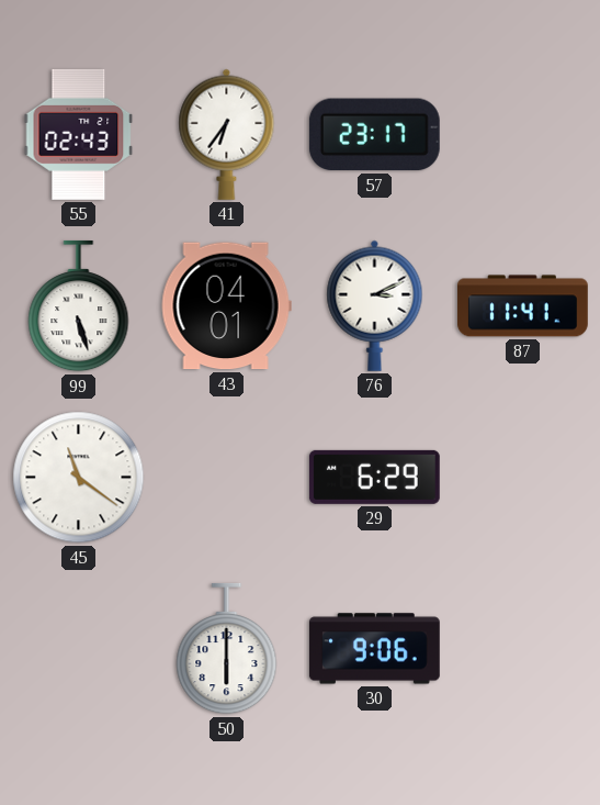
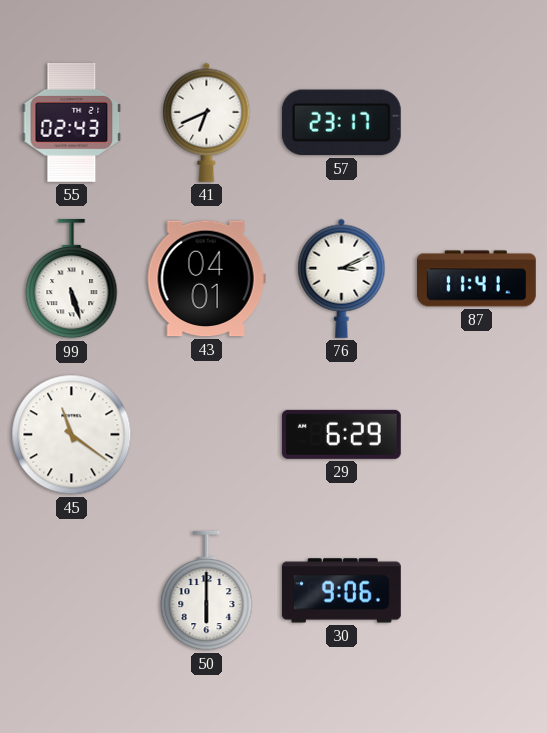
41: 6:36 -> 6:41
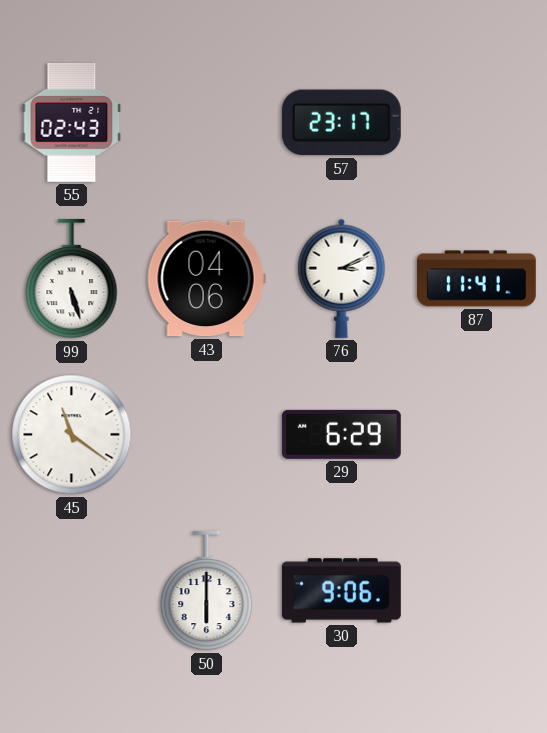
41: 6:41 -> none
43: 04:01 -> 04:06
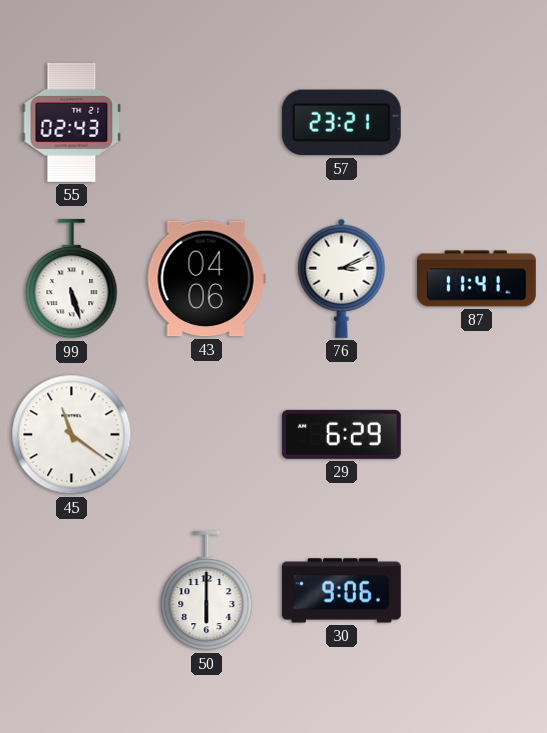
57: 23:17 -> 23:21
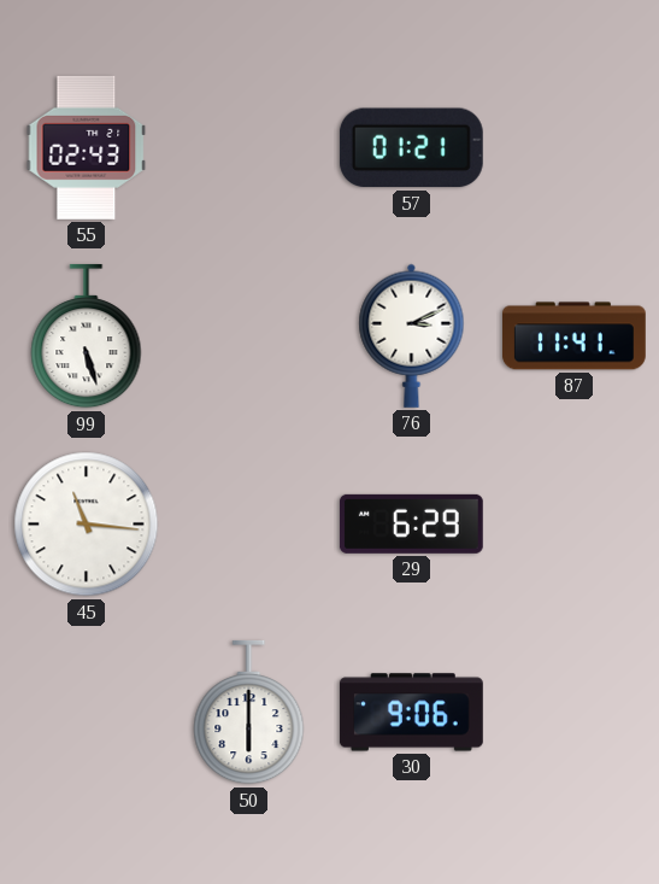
57: 23:21 -> 01:21
43: 04:06 -> none
45: 11:21 -> 11:16
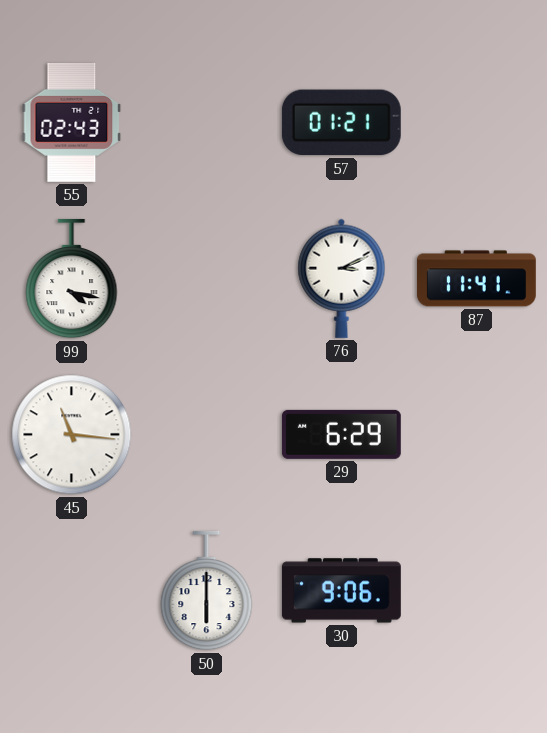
99: 5:27 -> 4:17
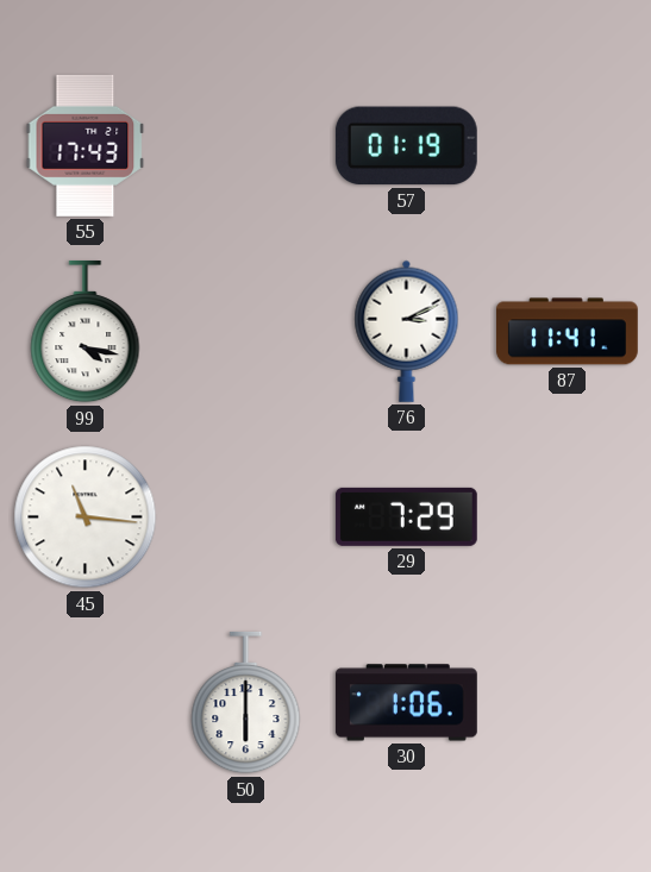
55: 02:43 -> 17:43
57: 01:21 -> 01:19
29: 6:29 -> 7:29
30: 9:06 -> 1:06
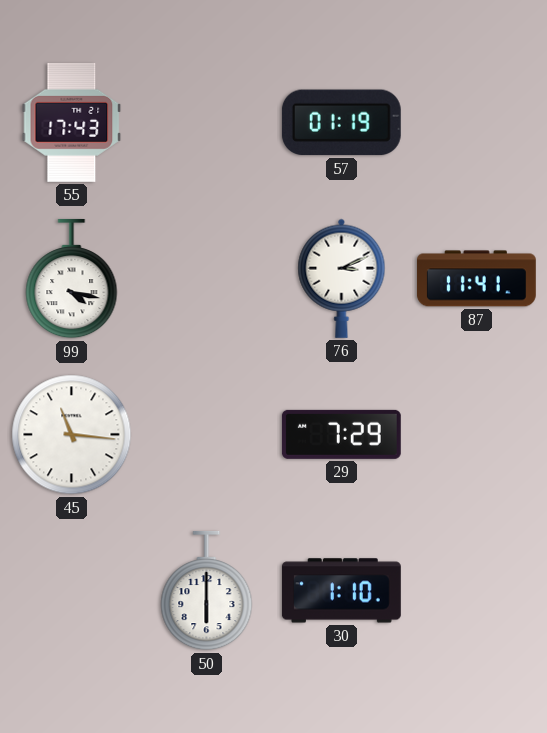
30: 1:06 -> 1:10
